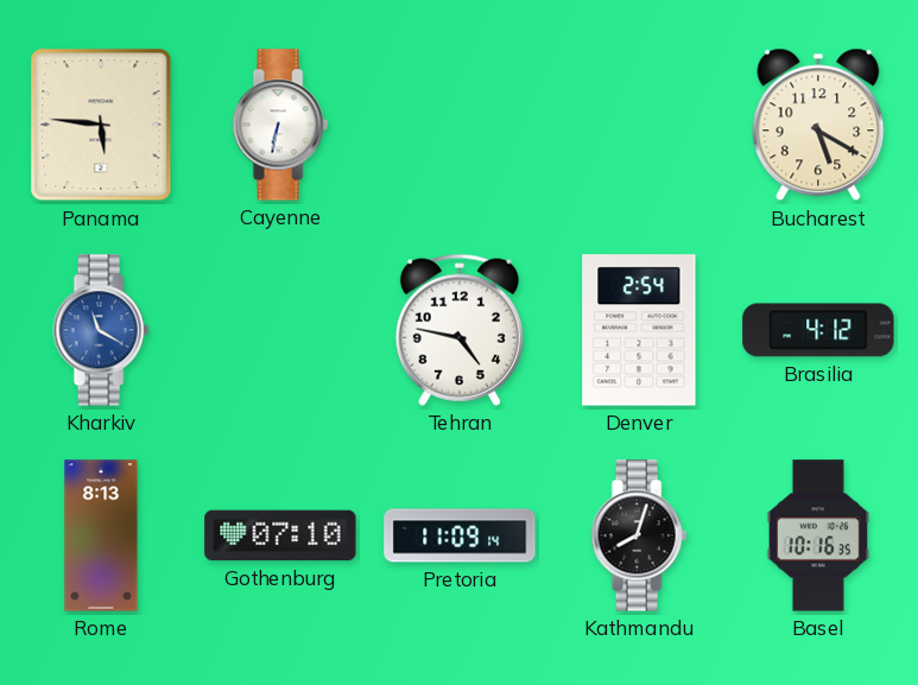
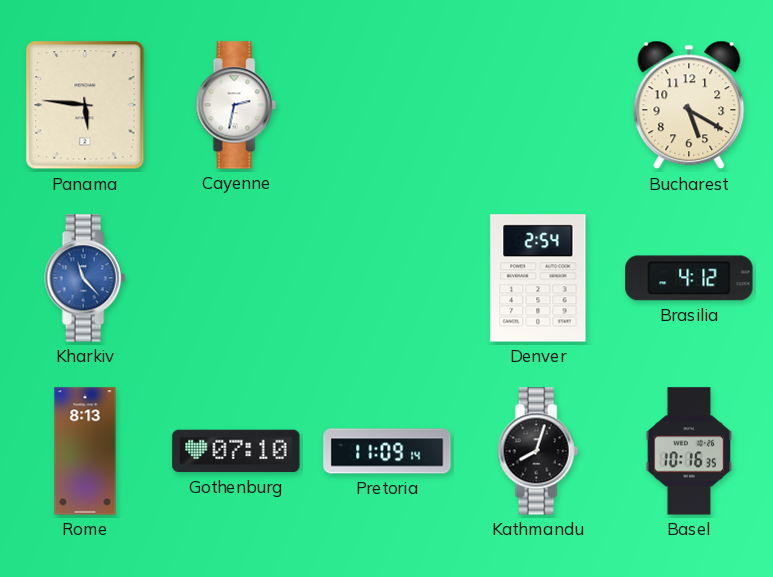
Cayenne: 6:32 -> 2:32
Kharkiv: 11:20 -> 11:23
Tehran: 4:47 -> none
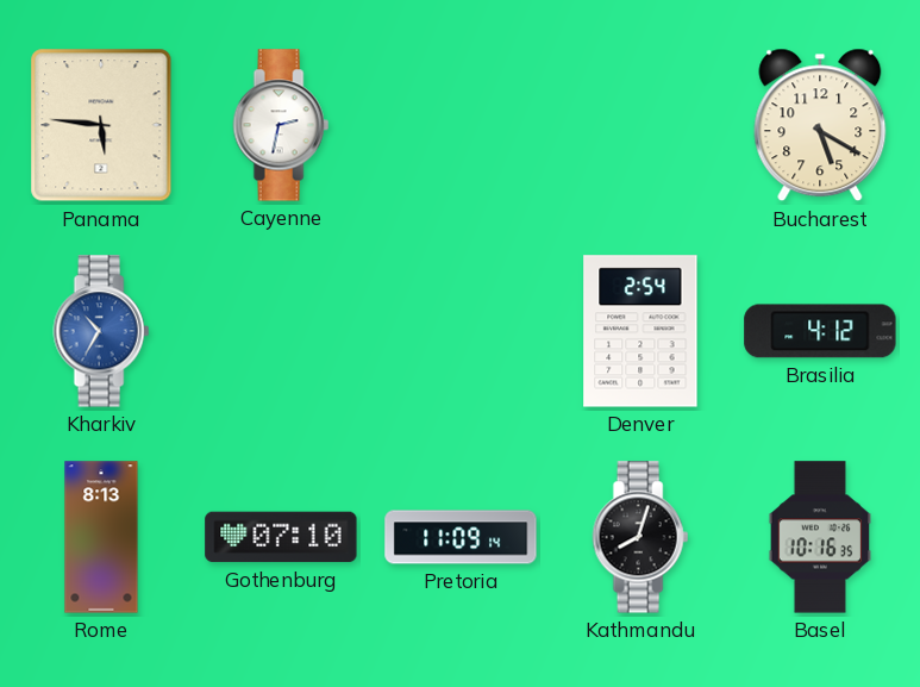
Kharkiv: 11:23 -> 10:35
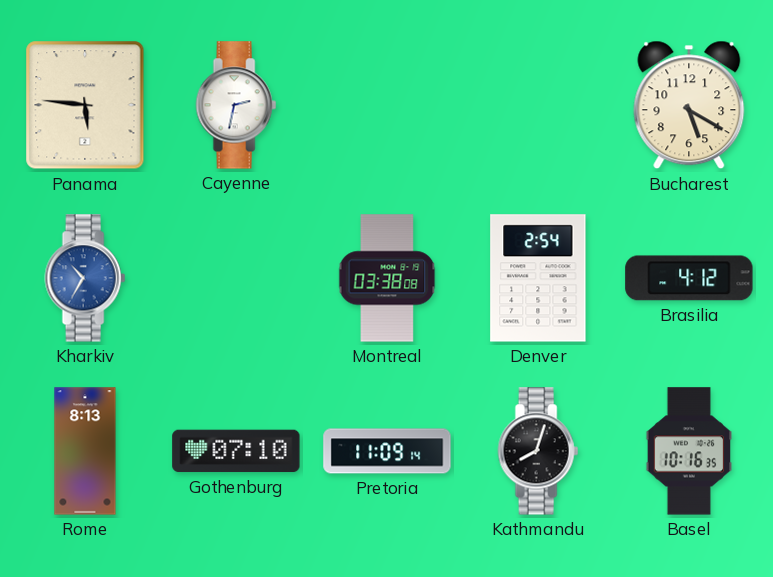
Montreal: none -> 03:38
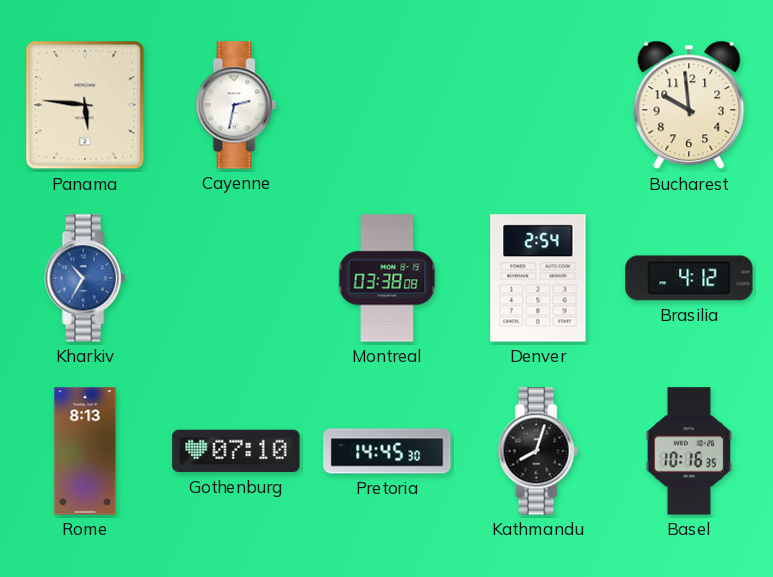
Bucharest: 5:20 -> 9:59
Pretoria: 11:09 -> 14:45
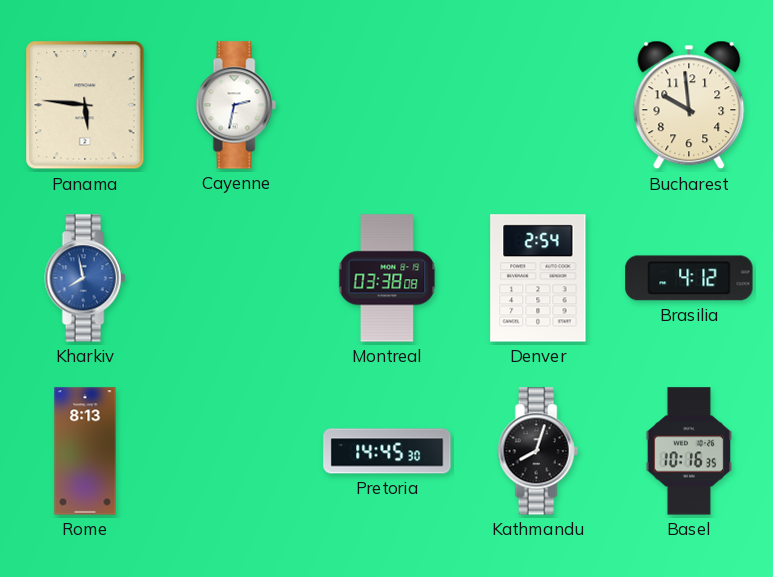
Kharkiv: 10:35 -> 7:58
Gothenburg: 07:10 -> none
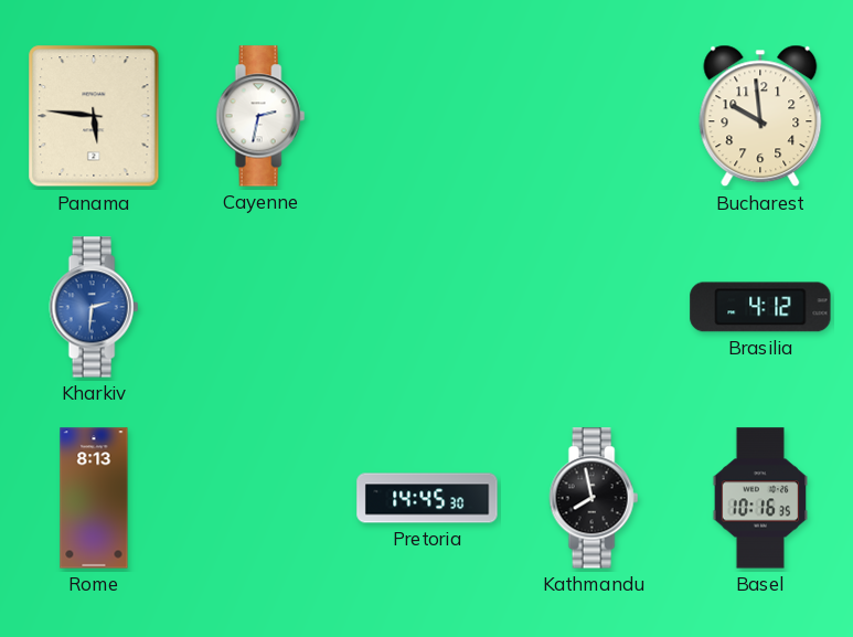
Kharkiv: 7:58 -> 2:31
Montreal: 03:38 -> none
Denver: 2:54 -> none
Kathmandu: 8:03 -> 7:58
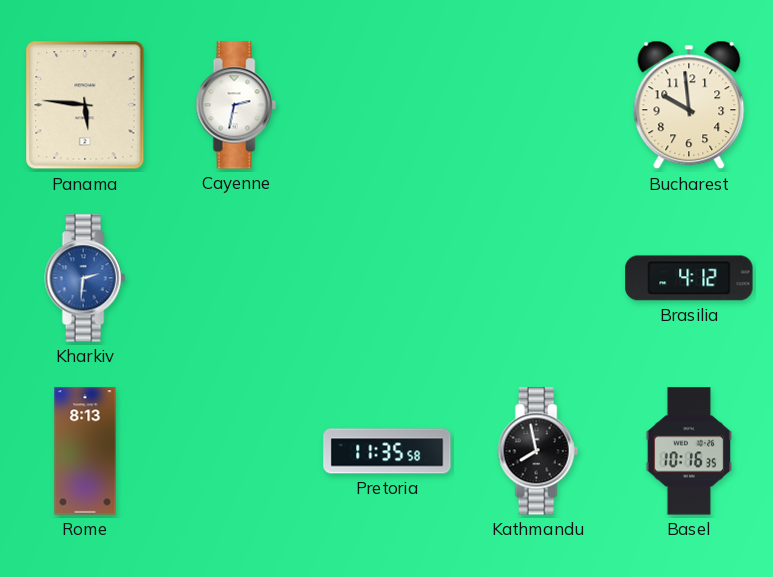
Pretoria: 14:45 -> 11:35
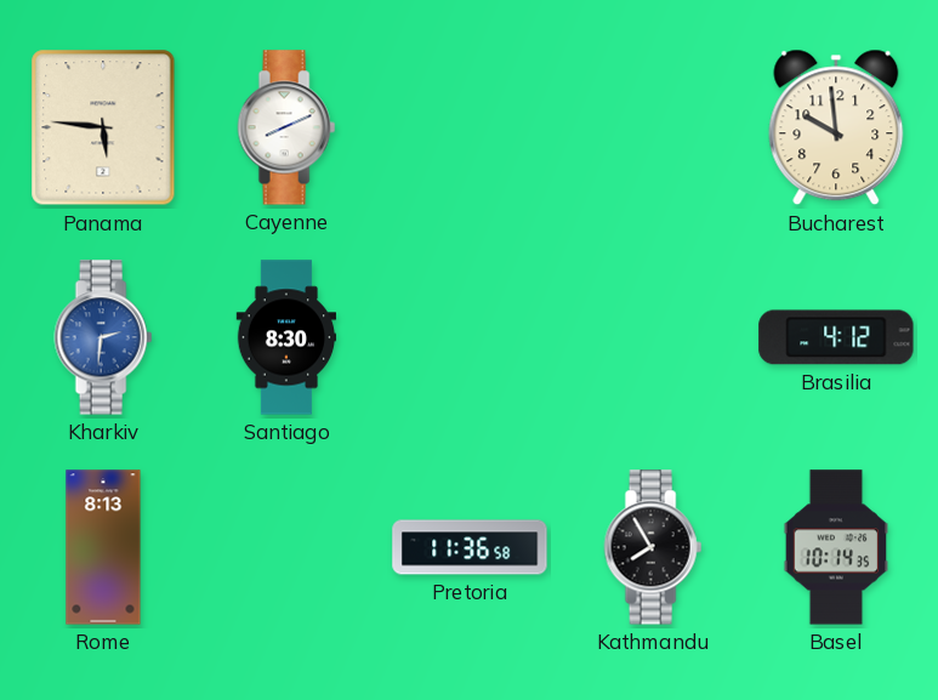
Cayenne: 2:32 -> 8:11
Santiago: none -> 8:30
Pretoria: 11:35 -> 11:36
Kathmandu: 7:58 -> 7:55
Basel: 10:16 -> 10:14
